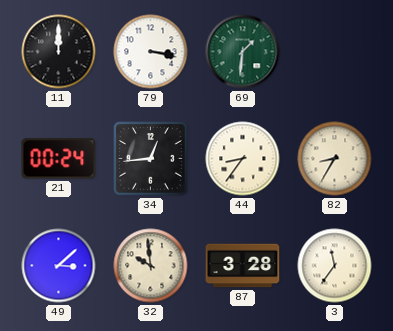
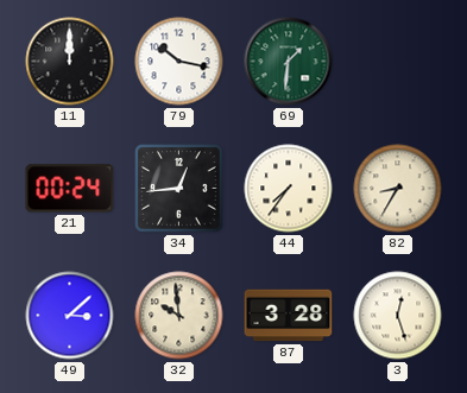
79: 3:17 -> 10:17
44: 8:36 -> 7:36
3: 11:36 -> 12:27
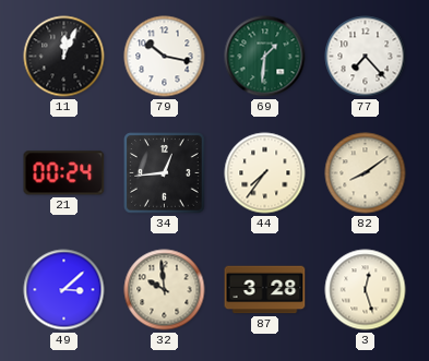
11: 12:00 -> 12:04
77: none -> 7:23
82: 8:35 -> 8:09
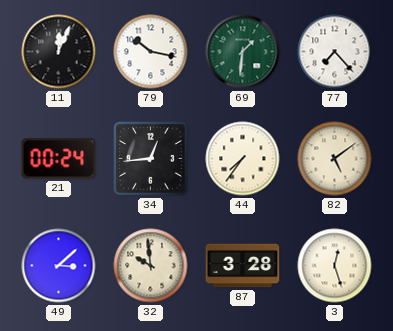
82: 8:09 -> 5:09
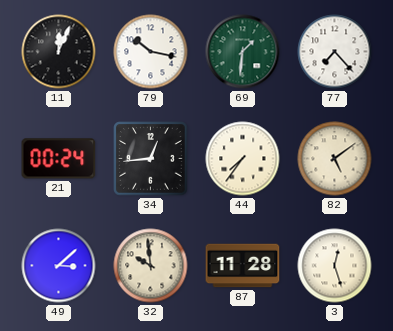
87: 3:28 -> 11:28
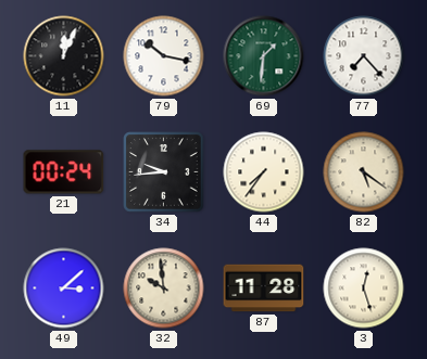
34: 12:44 -> 9:44
82: 5:09 -> 5:21
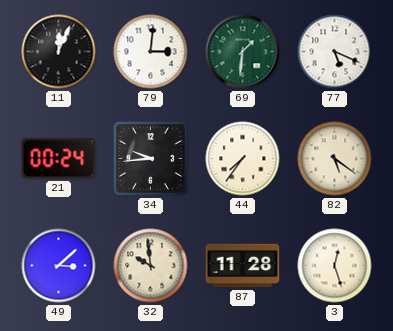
79: 10:17 -> 3:01
77: 7:23 -> 5:19
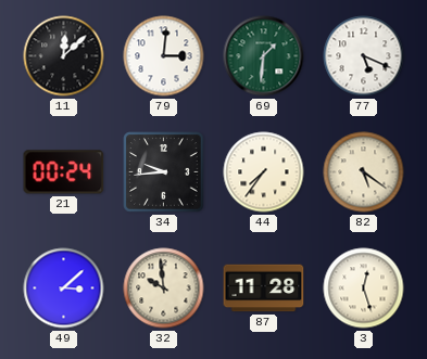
11: 12:04 -> 12:08
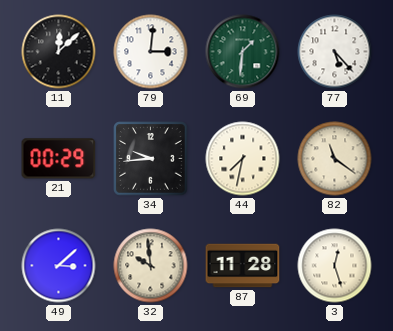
77: 5:19 -> 5:23
21: 00:24 -> 00:29
44: 7:36 -> 7:32
82: 5:21 -> 11:21
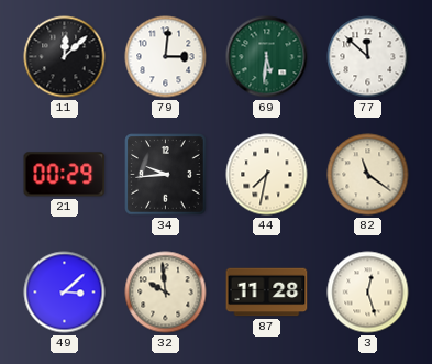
69: 1:31 -> 5:31
77: 5:23 -> 11:52
